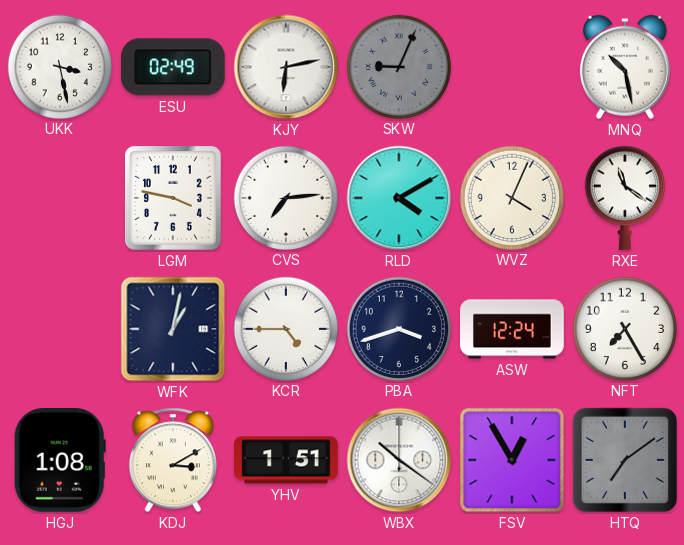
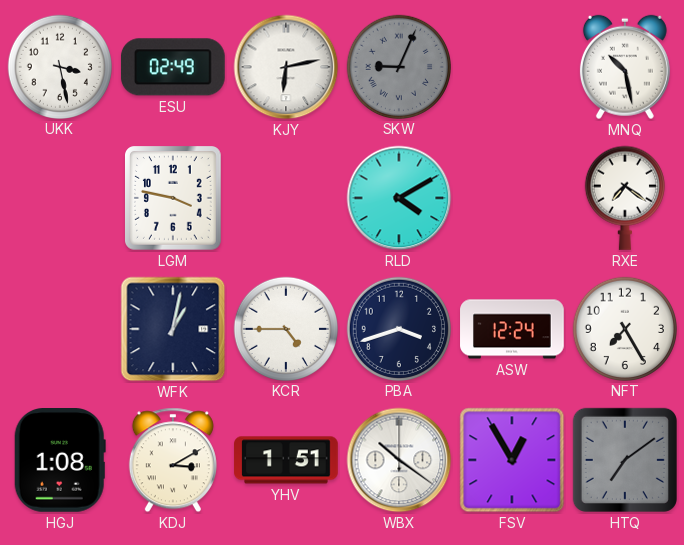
CVS: 7:14 -> none
WVZ: 4:04 -> none
RXE: 11:21 -> 7:21
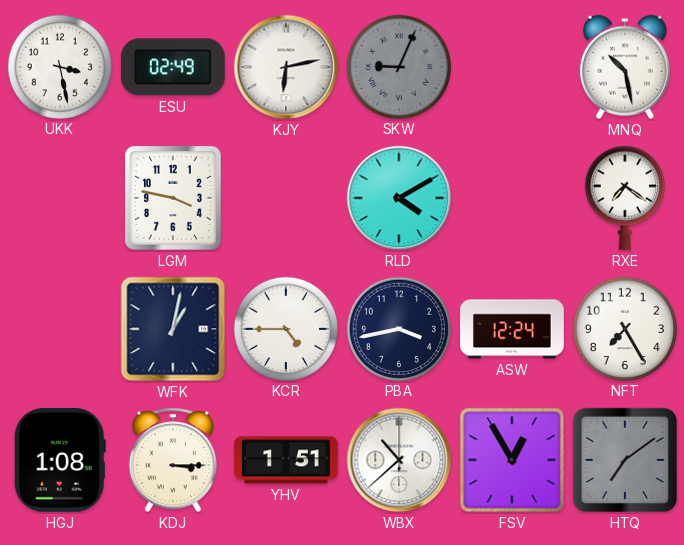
PBA: 3:42 -> 3:43
KDJ: 3:10 -> 3:15
WBX: 10:21 -> 10:38
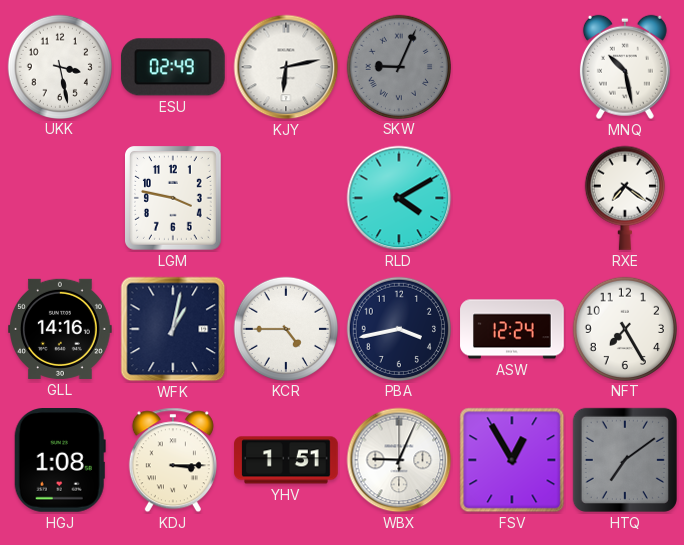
GLL: none -> 14:16
WBX: 10:38 -> 9:04
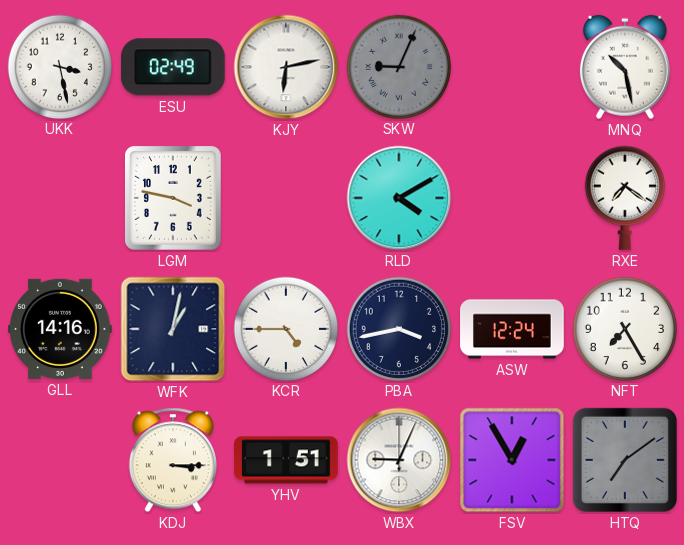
HGJ: 1:08 -> none
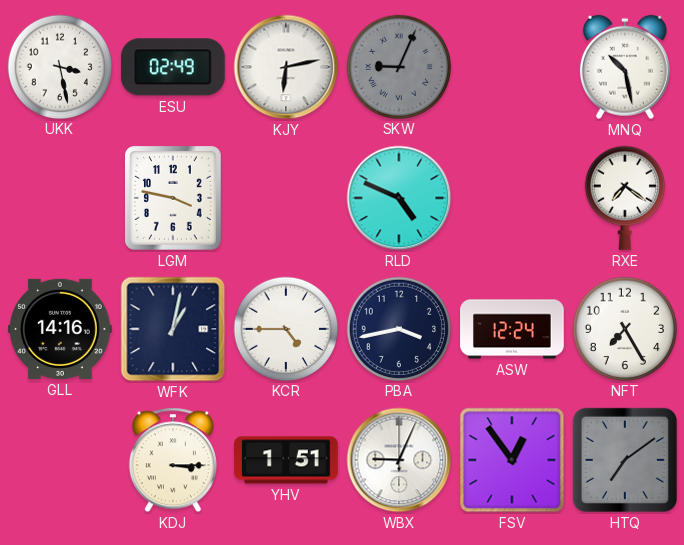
RLD: 4:10 -> 4:49
FSV: 12:55 -> 12:54
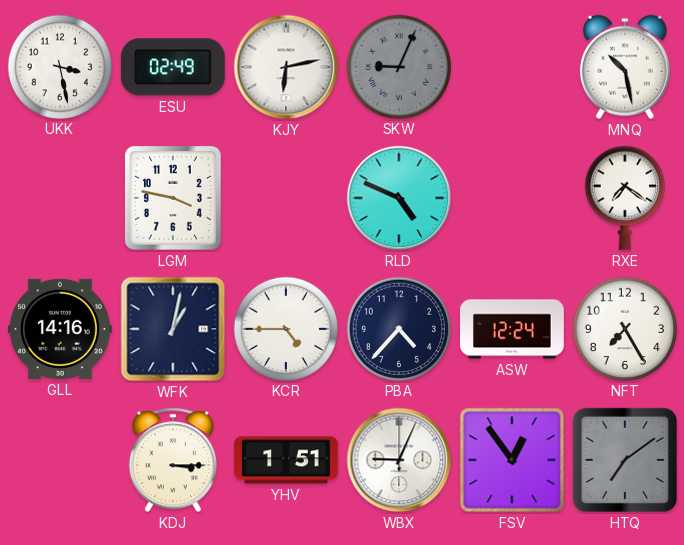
PBA: 3:43 -> 4:37
